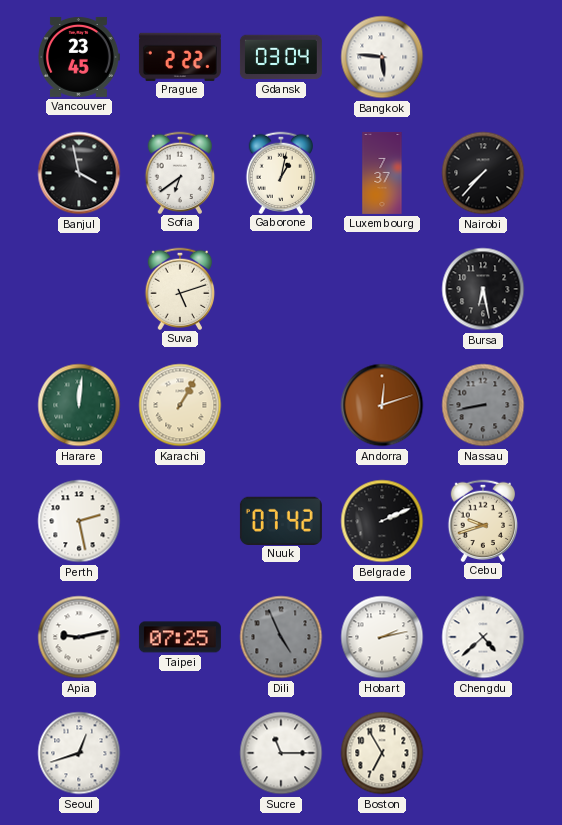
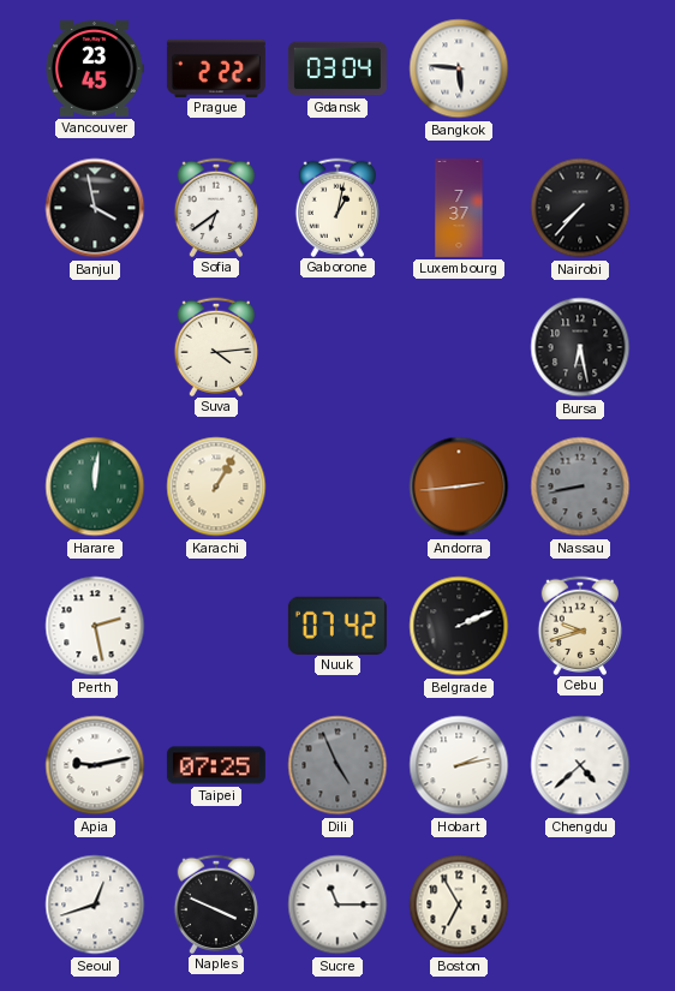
Suva: 5:12 -> 4:14
Andorra: 12:12 -> 2:44
Naples: none -> 3:49
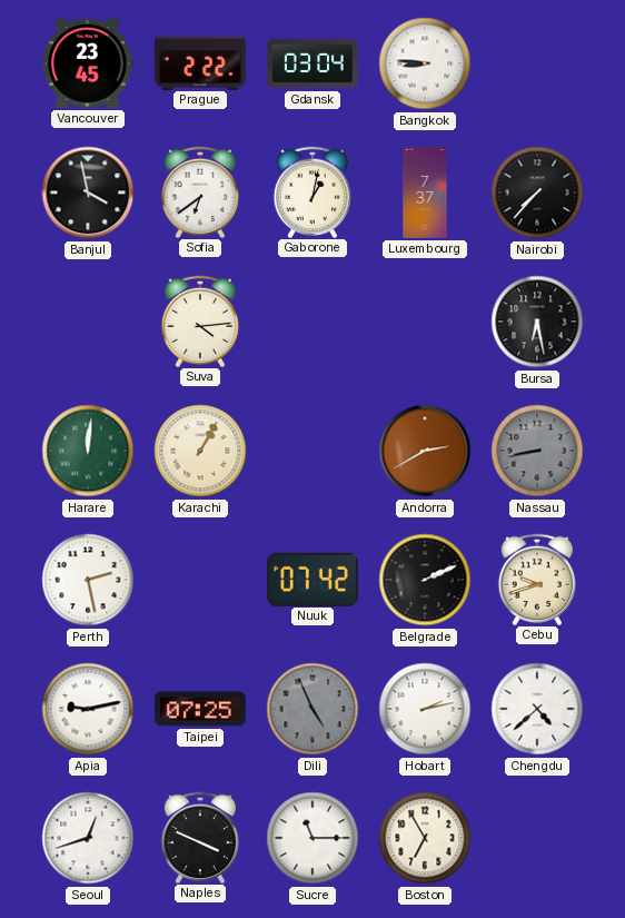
Bangkok: 5:46 -> 8:46
Andorra: 2:44 -> 2:40
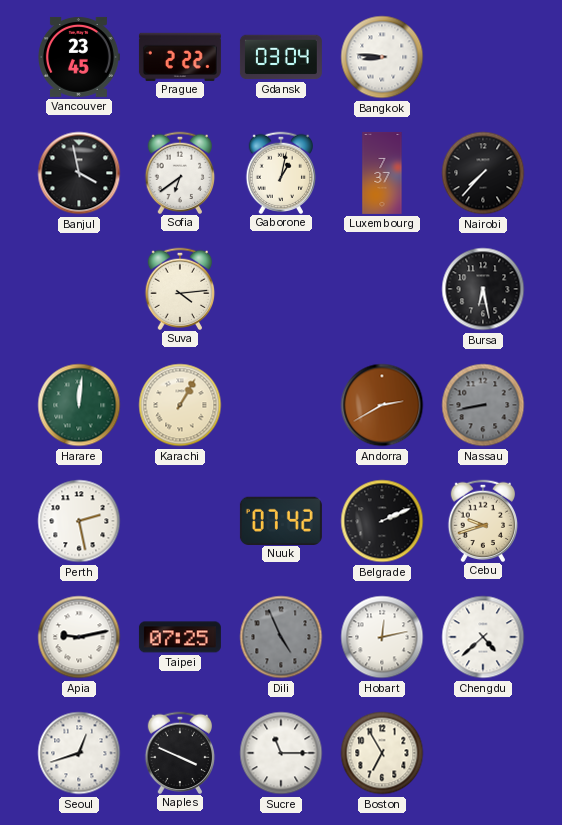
Hobart: 2:13 -> 12:13
